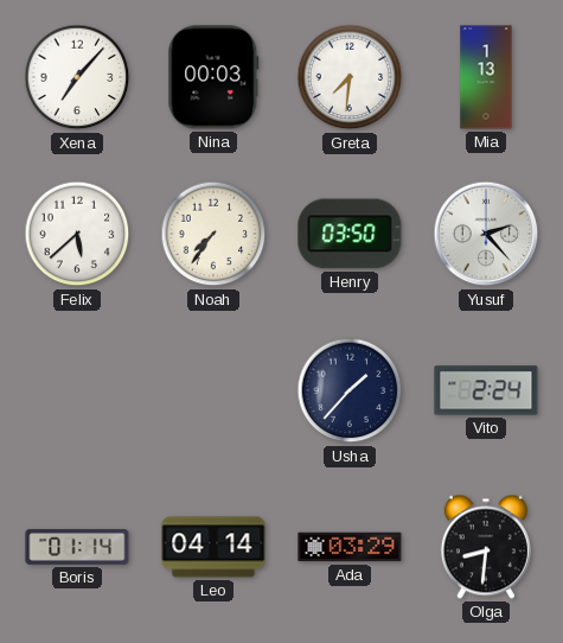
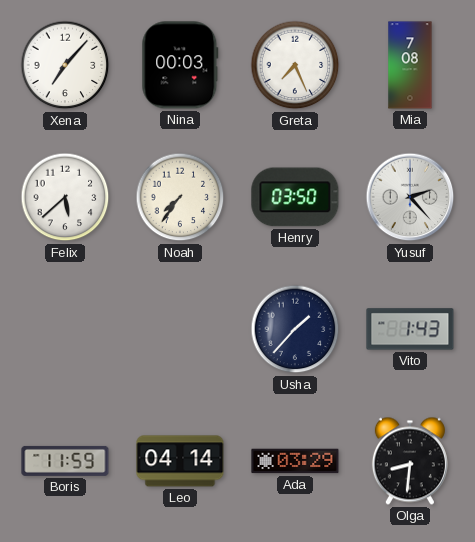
Greta: 7:31 -> 7:26
Mia: 1:13 -> 7:08
Vito: 2:24 -> 1:43
Boris: 01:14 -> 11:59
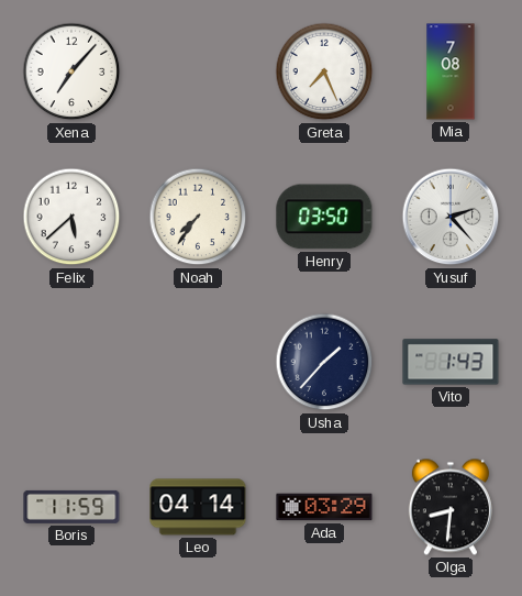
Nina: 00:03 -> none
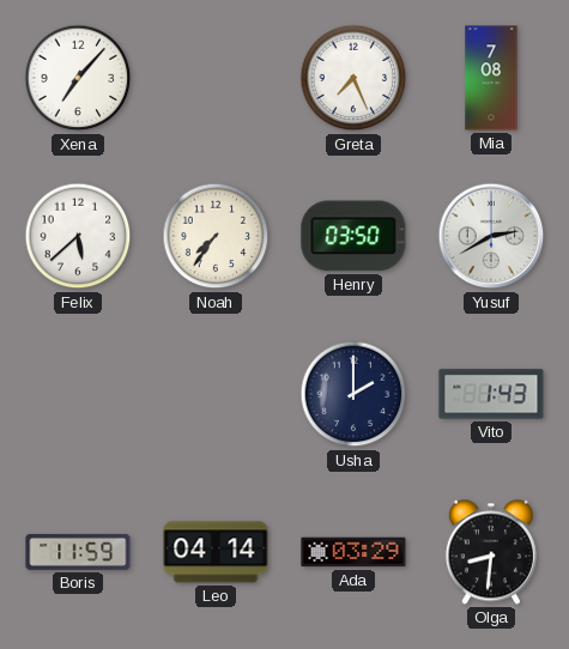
Yusuf: 2:23 -> 2:40
Usha: 1:37 -> 2:00
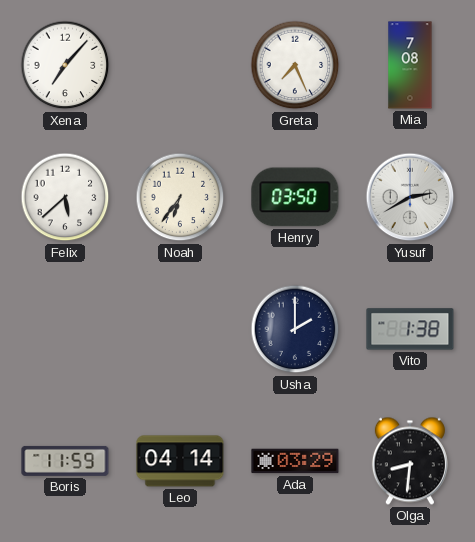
Noah: 7:36 -> 6:36
Vito: 1:43 -> 1:38
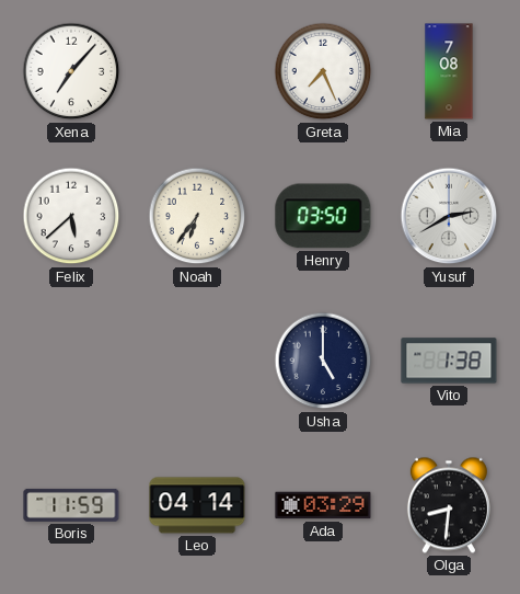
Usha: 2:00 -> 5:00
